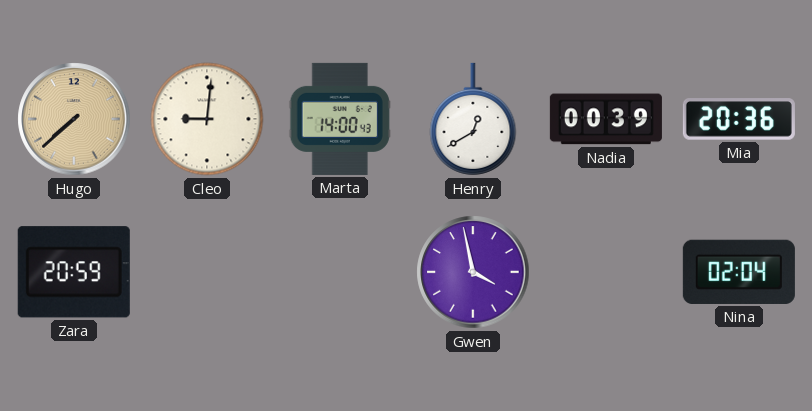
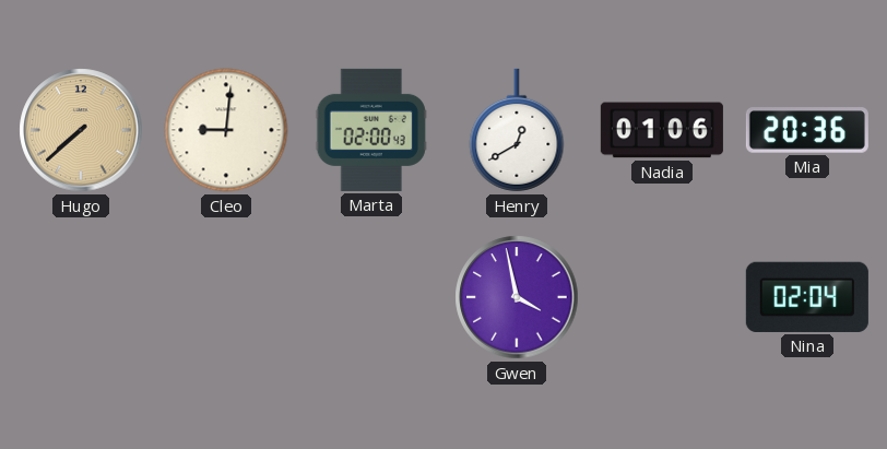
Marta: 14:00 -> 02:00
Nadia: 00:39 -> 01:06
Zara: 20:59 -> none
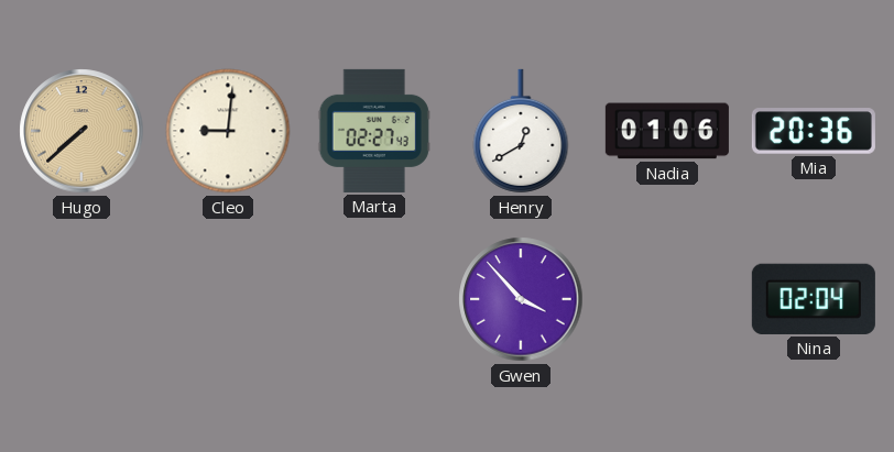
Marta: 02:00 -> 02:27
Gwen: 3:58 -> 3:53
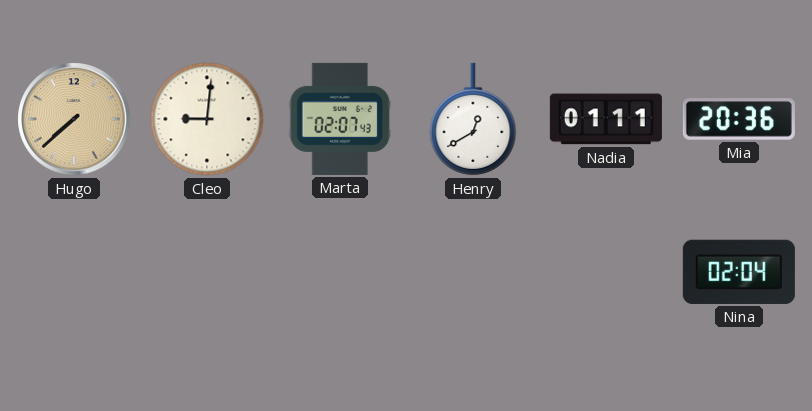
Marta: 02:27 -> 02:07
Nadia: 01:06 -> 01:11
Gwen: 3:53 -> none
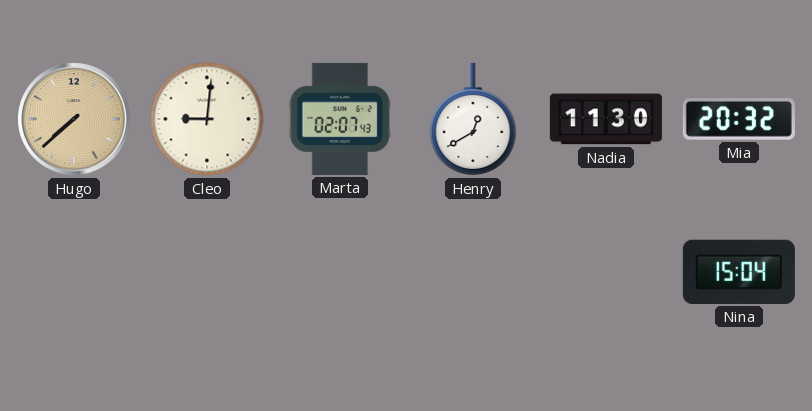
Nadia: 01:11 -> 11:30
Mia: 20:36 -> 20:32
Nina: 02:04 -> 15:04
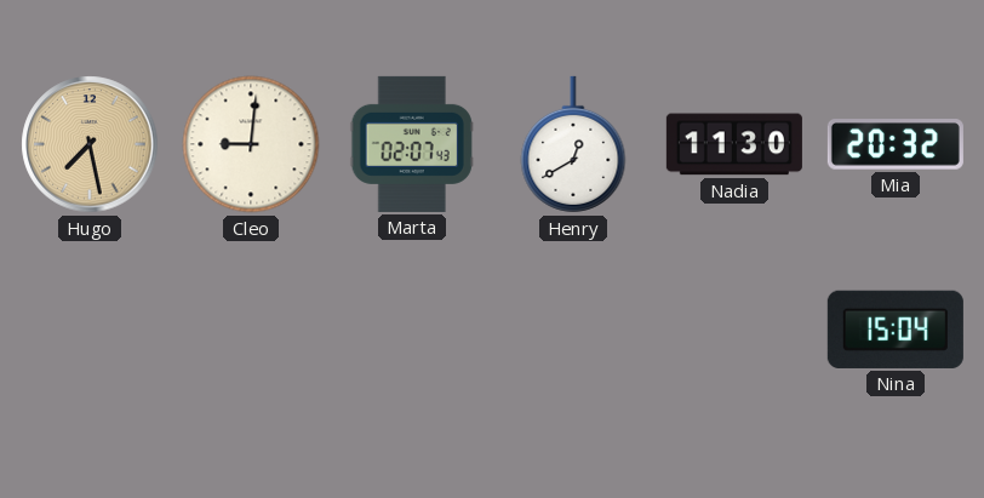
Hugo: 7:38 -> 7:28
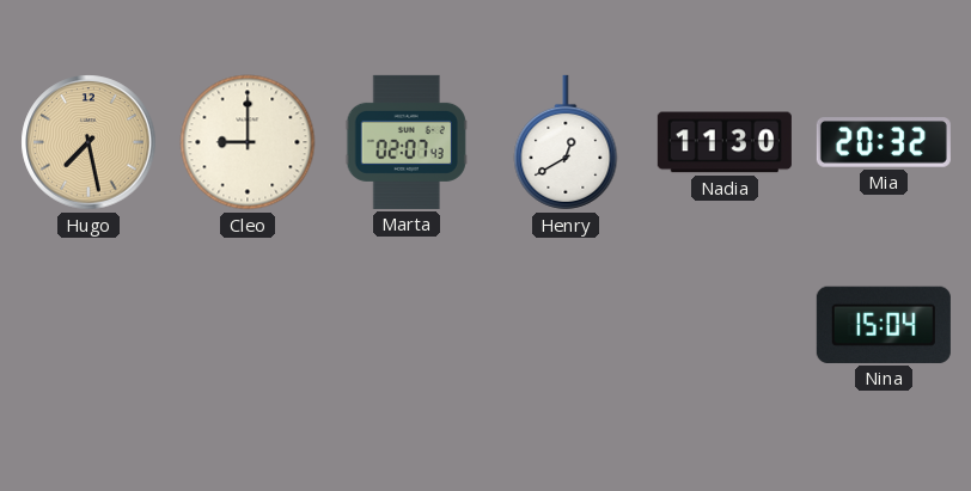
Cleo: 9:01 -> 9:00
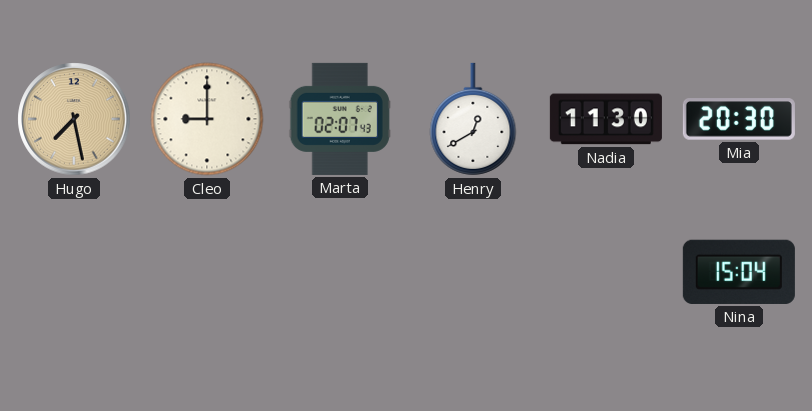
Mia: 20:32 -> 20:30
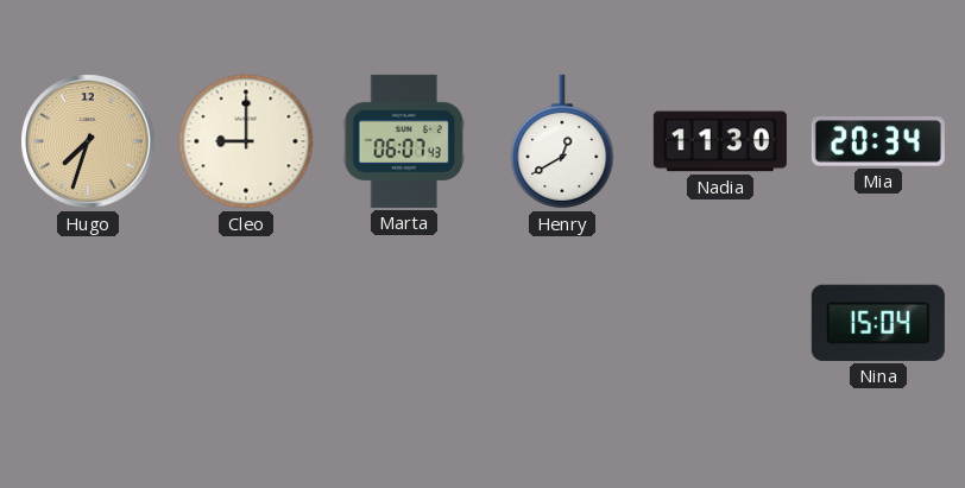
Hugo: 7:28 -> 7:33
Marta: 02:07 -> 06:07
Mia: 20:30 -> 20:34
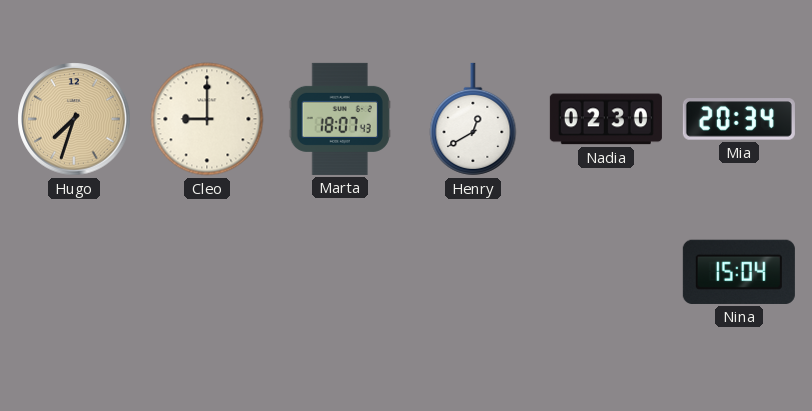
Marta: 06:07 -> 18:07
Nadia: 11:30 -> 02:30
